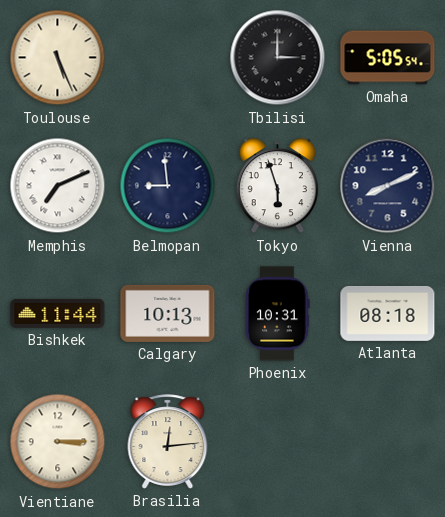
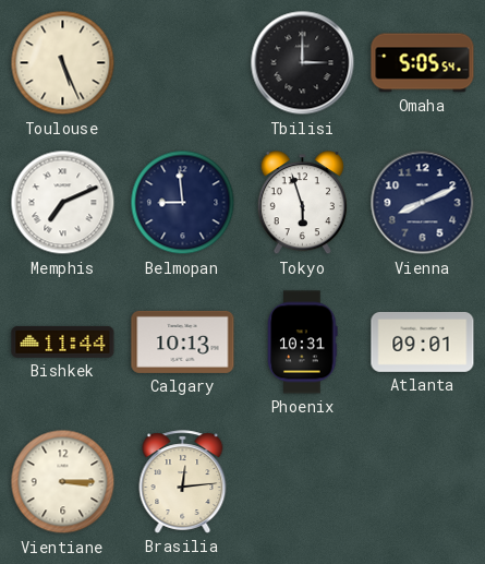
Atlanta: 08:18 -> 09:01
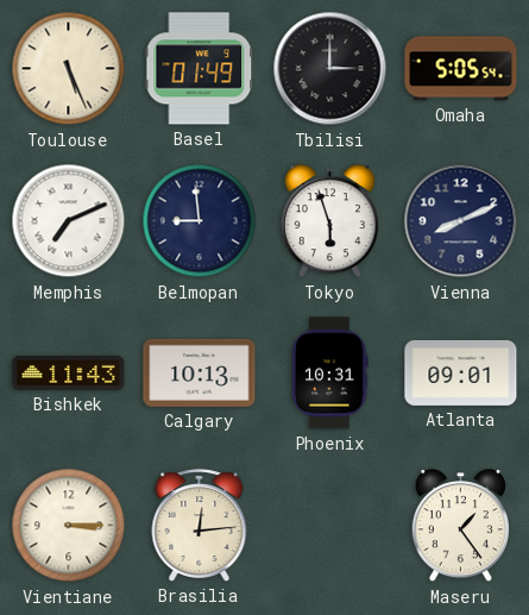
Basel: none -> 01:49
Bishkek: 11:44 -> 11:43
Maseru: none -> 1:24
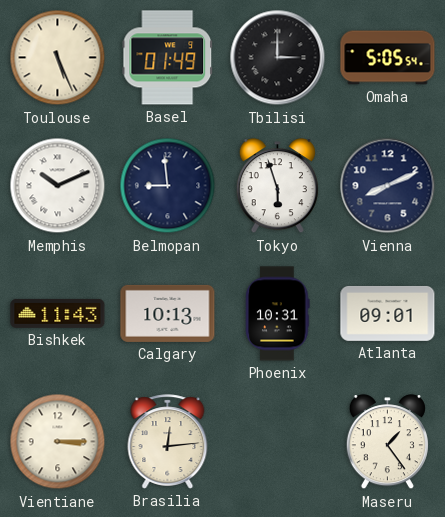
Memphis: 7:11 -> 10:11
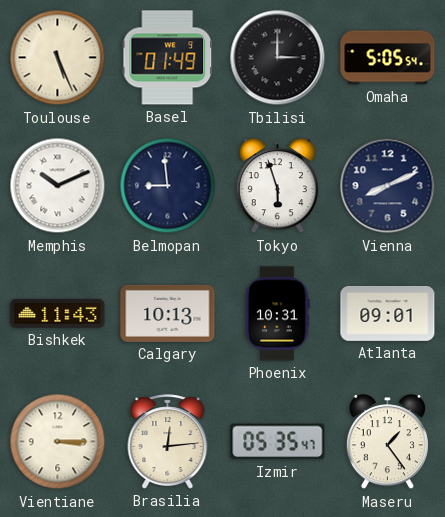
Izmir: none -> 05:35
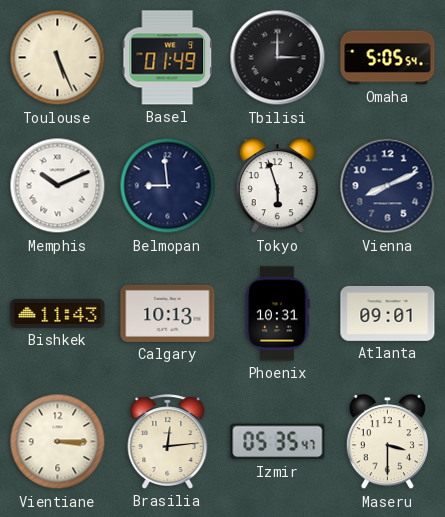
Maseru: 1:24 -> 3:30
